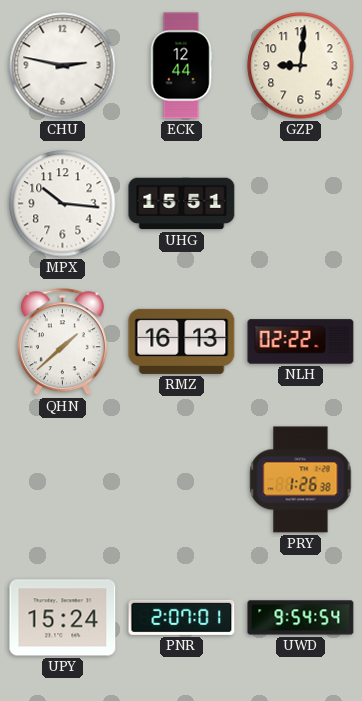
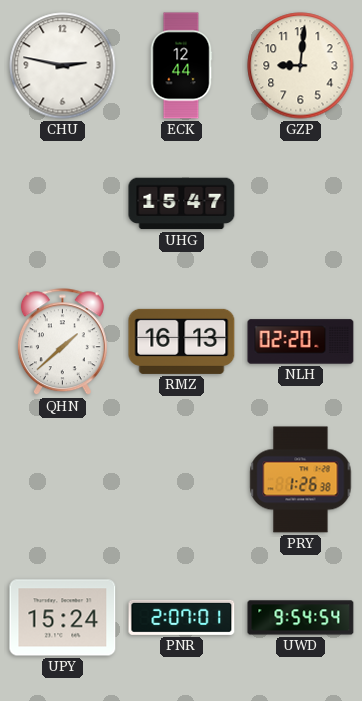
MPX: 10:16 -> none
UHG: 15:51 -> 15:47
NLH: 02:22 -> 02:20
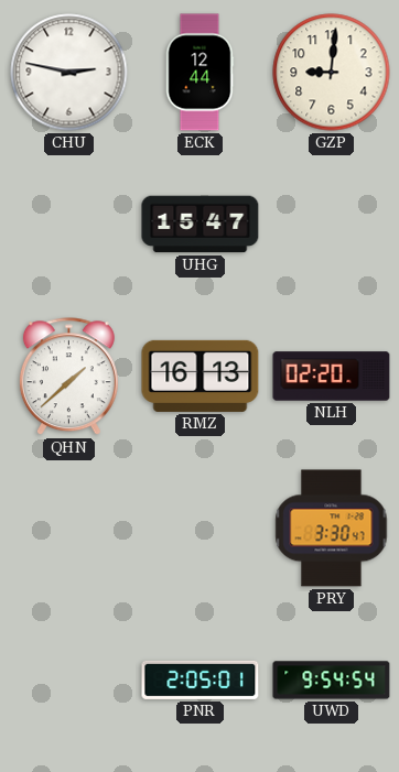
PRY: 1:26 -> 3:30
UPY: 15:24 -> none
PNR: 2:07 -> 2:05
